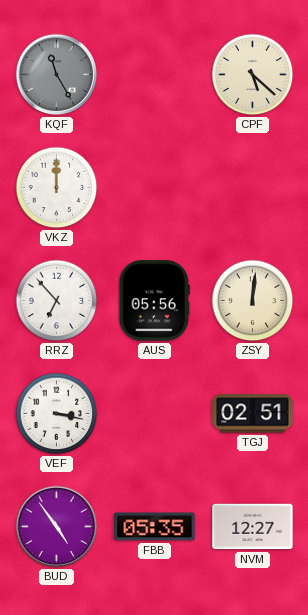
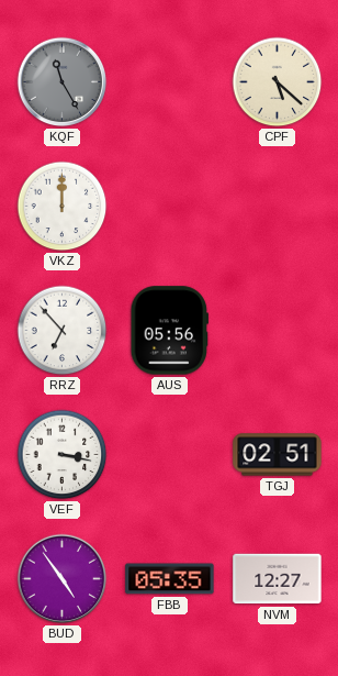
ZSY: 12:01 -> none
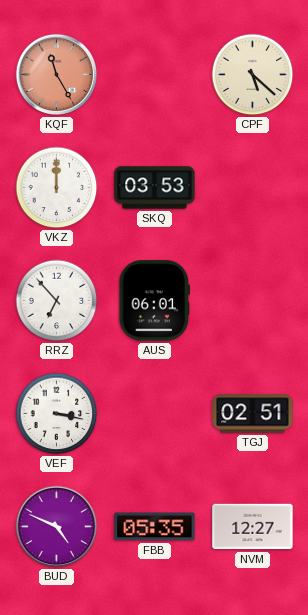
KQF dial: grey -> salmon
SKQ: none -> 03:53
AUS: 05:56 -> 06:01
BUD: 4:54 -> 4:49
